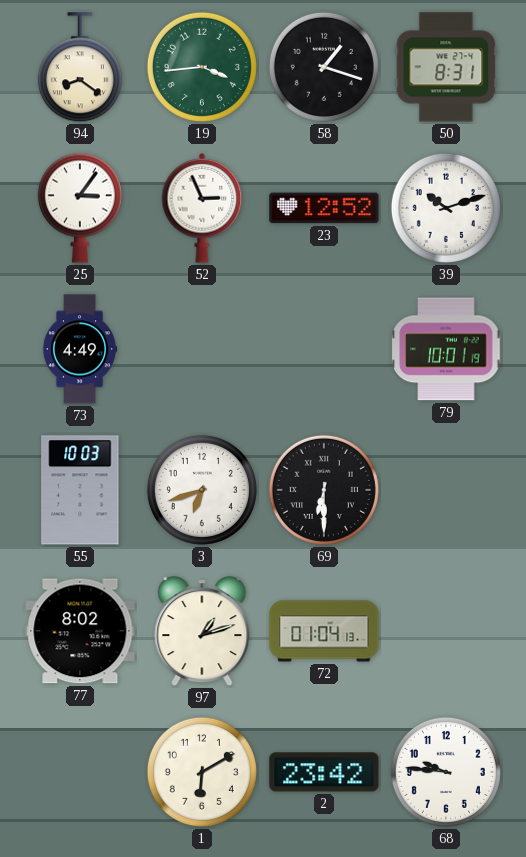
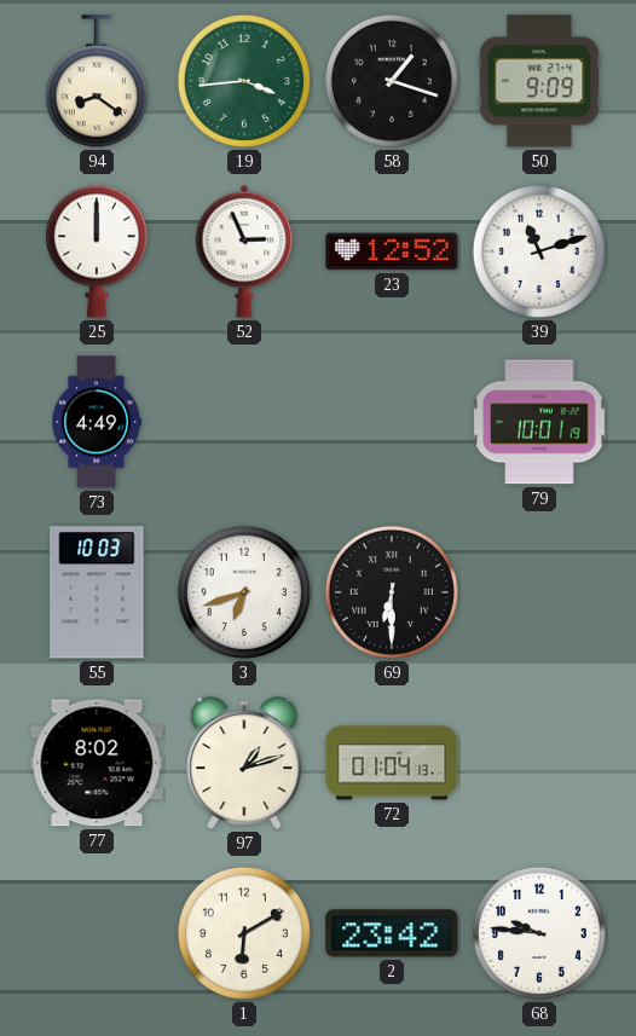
50: 8:31 -> 9:09
25: 3:06 -> 12:00
39: 10:12 -> 11:12
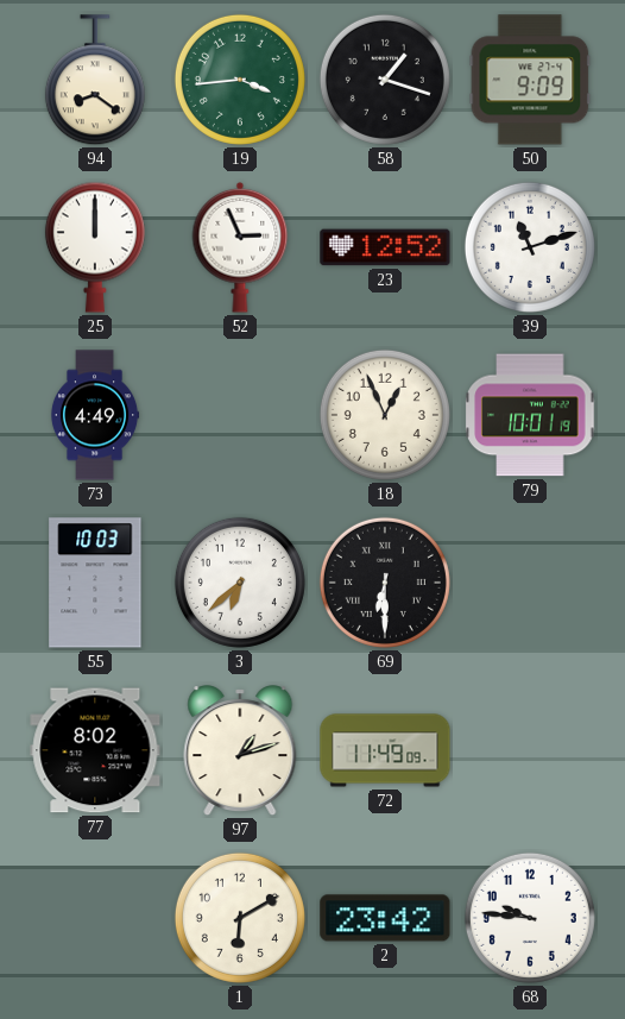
18: none -> 12:56
3: 6:42 -> 6:38
72: 01:04 -> 11:49
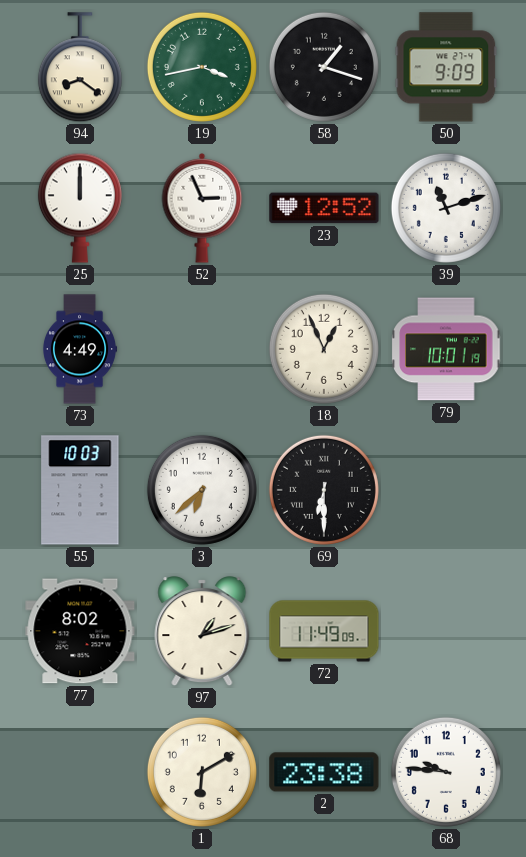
19: 3:44 -> 3:43
2: 23:42 -> 23:38
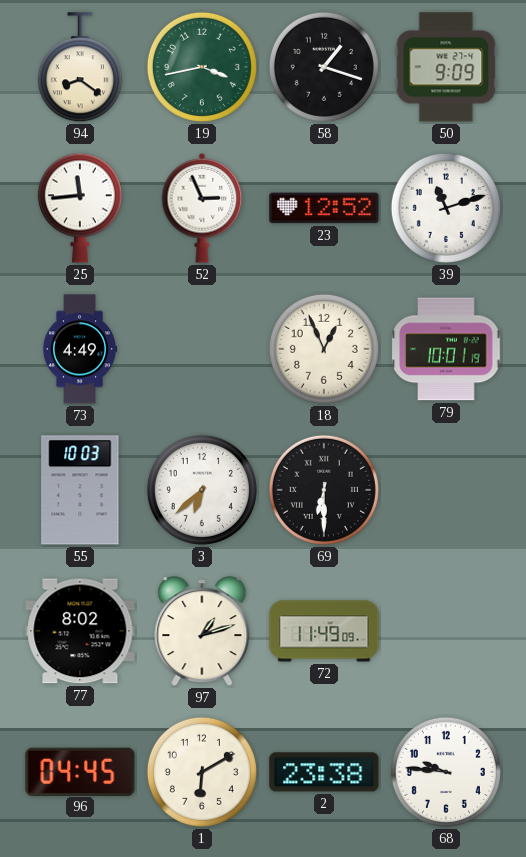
25: 12:00 -> 11:44
96: none -> 04:45
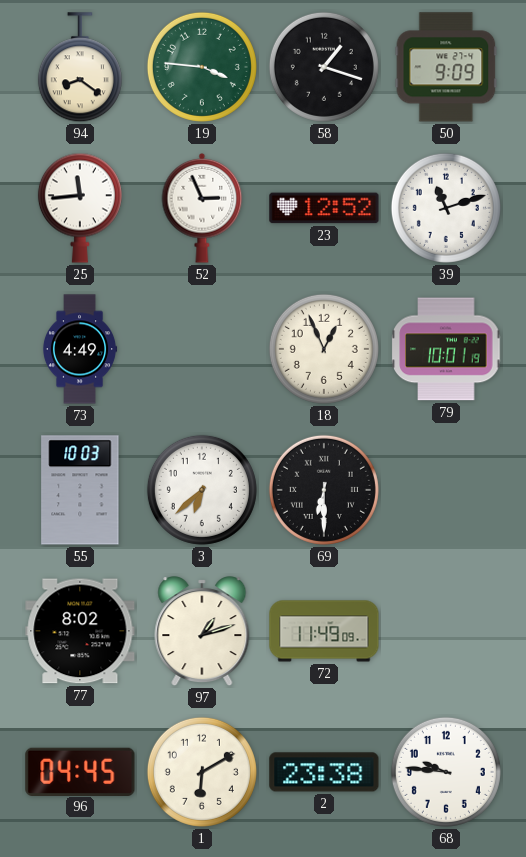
19: 3:43 -> 3:46
